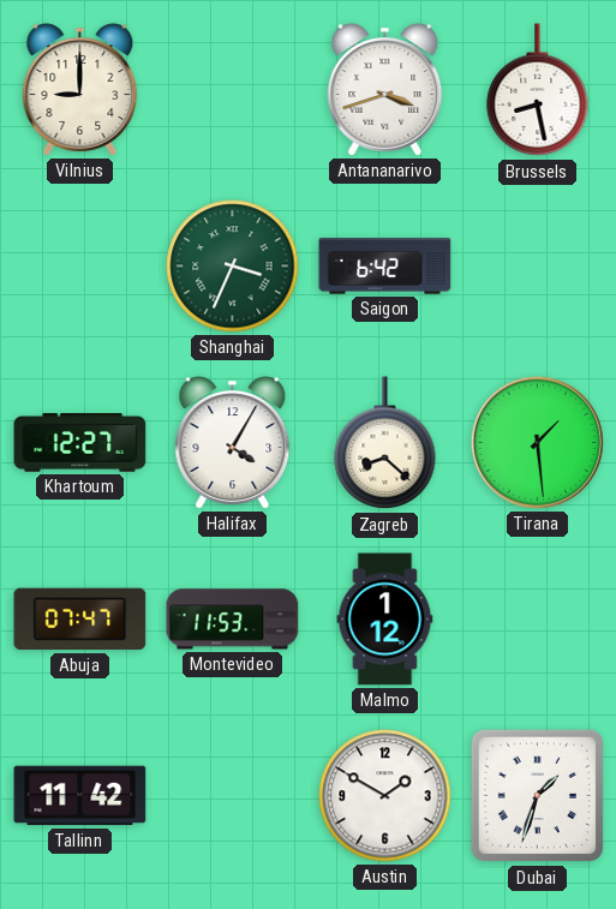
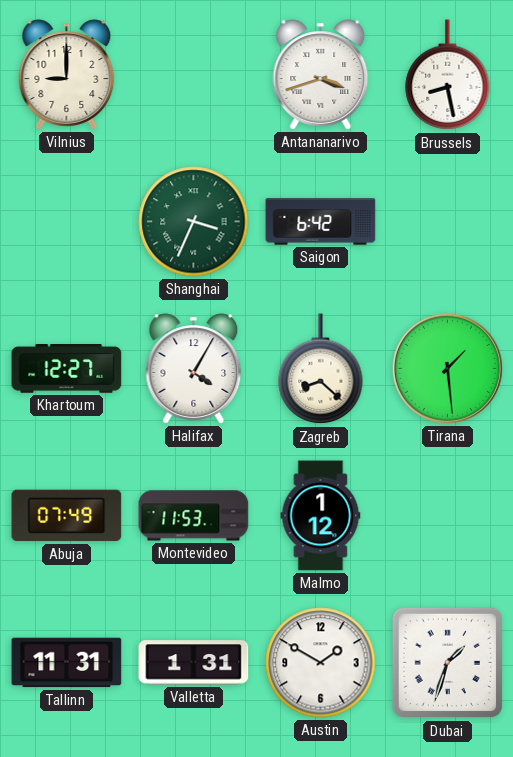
Abuja: 07:47 -> 07:49
Tallinn: 11:42 -> 11:31
Valletta: none -> 1:31
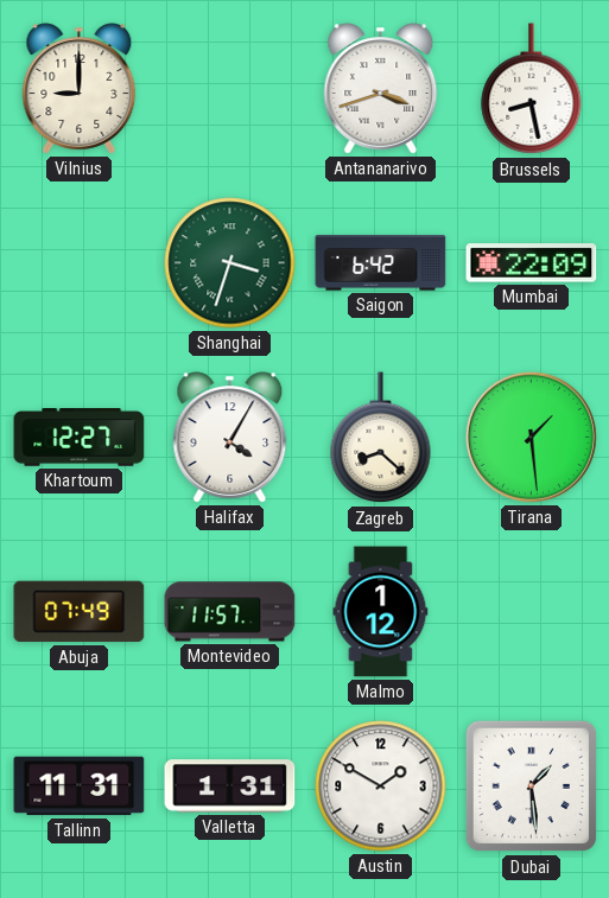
Shanghai: 3:34 -> 3:33
Mumbai: none -> 22:09
Montevideo: 11:53 -> 11:57
Dubai: 1:33 -> 1:29
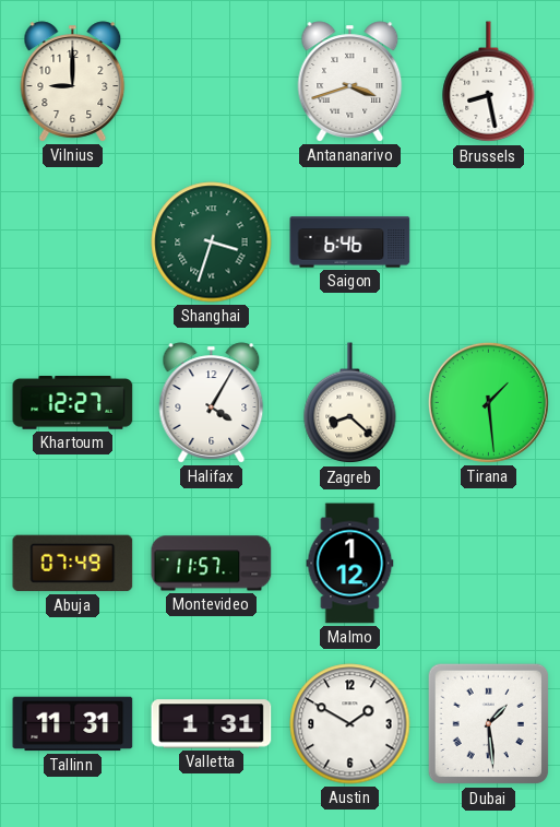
Saigon: 6:42 -> 6:46
Mumbai: 22:09 -> none
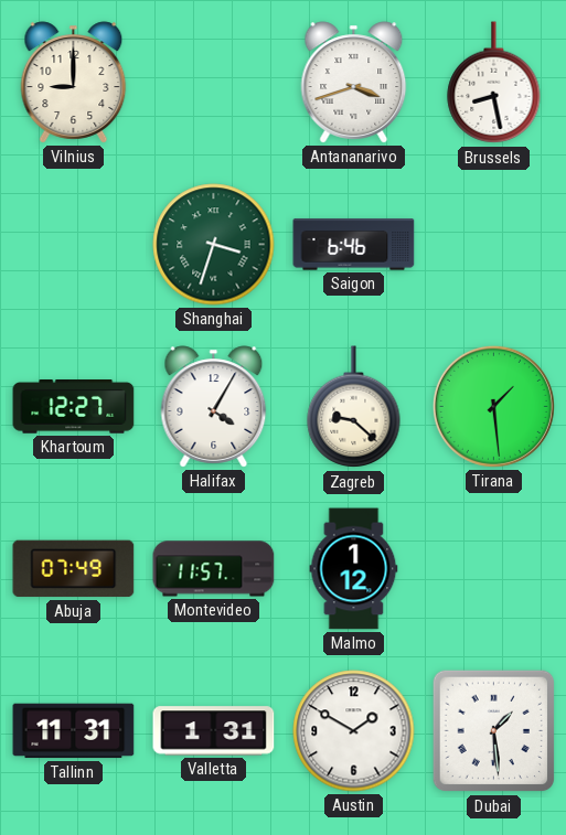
Zagreb: 8:22 -> 9:22
